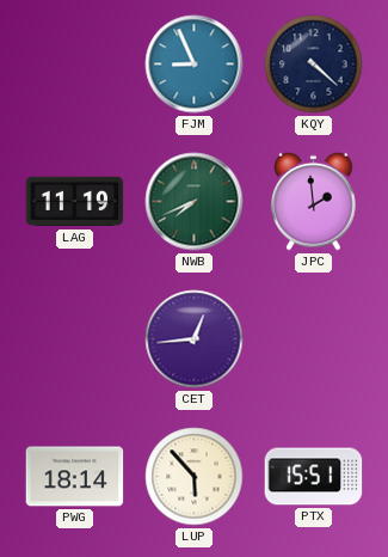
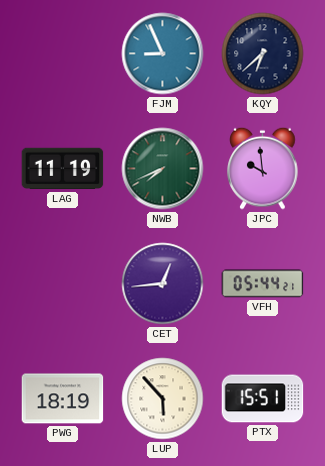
KQY: 4:22 -> 6:38
JPC: 1:59 -> 9:59
VFH: none -> 05:44
PWG: 18:14 -> 18:19
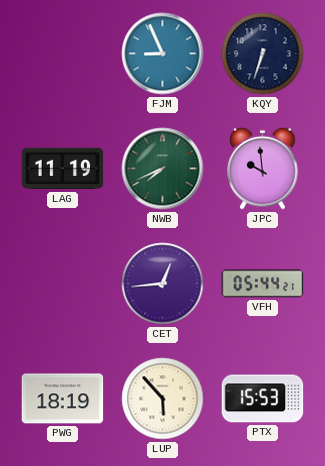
KQY: 6:38 -> 6:33
PTX: 15:51 -> 15:53
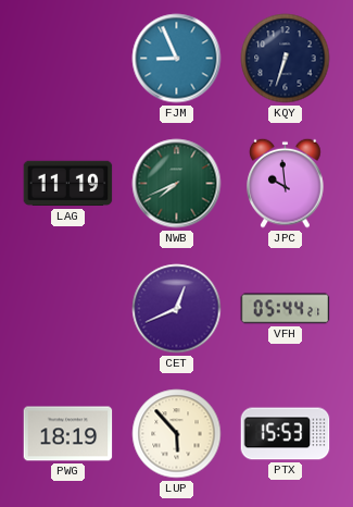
CET: 12:44 -> 12:41
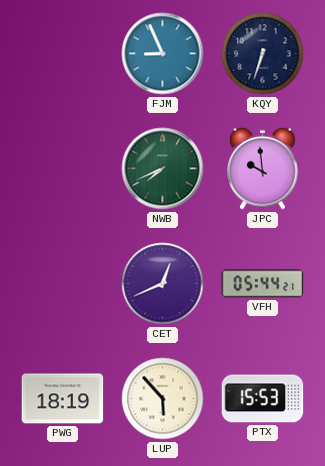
LAG: 11:19 -> none
